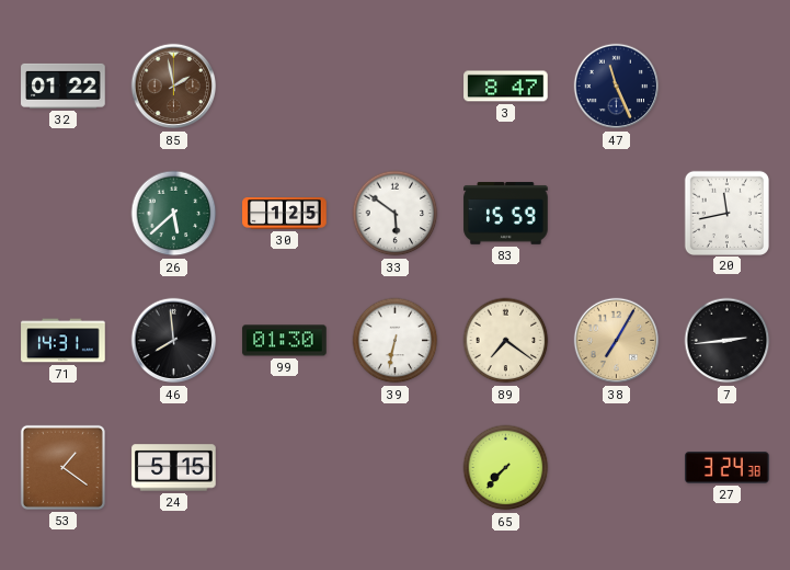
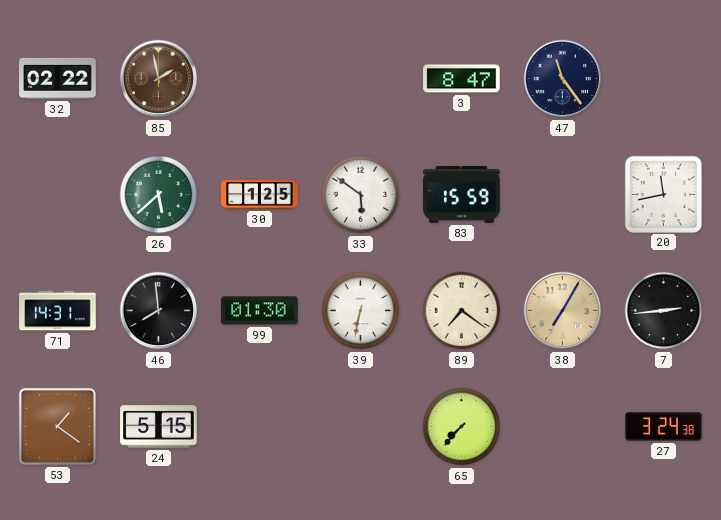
32: 01:22 -> 02:22
47: 11:26 -> 11:24
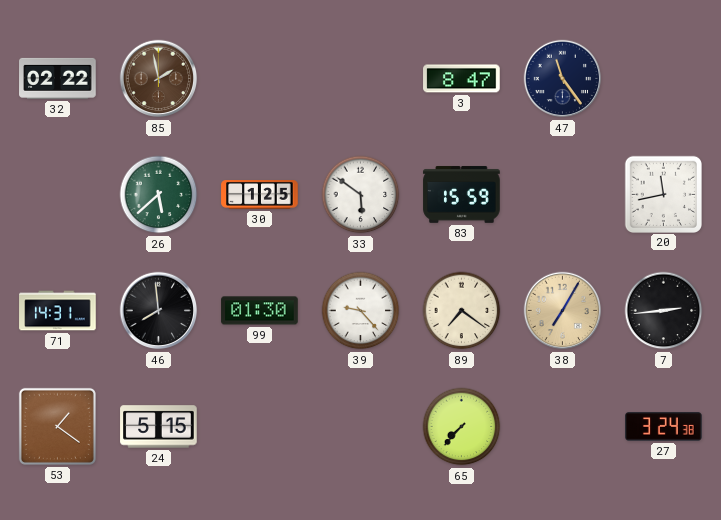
39: 6:32 -> 9:23
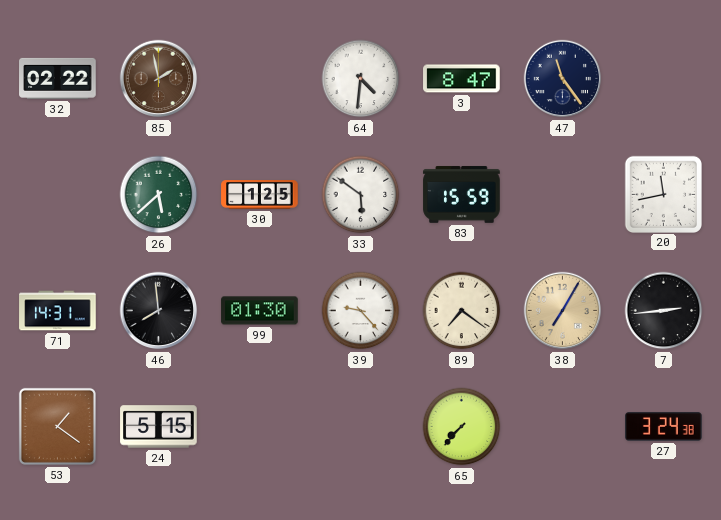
64: none -> 4:31
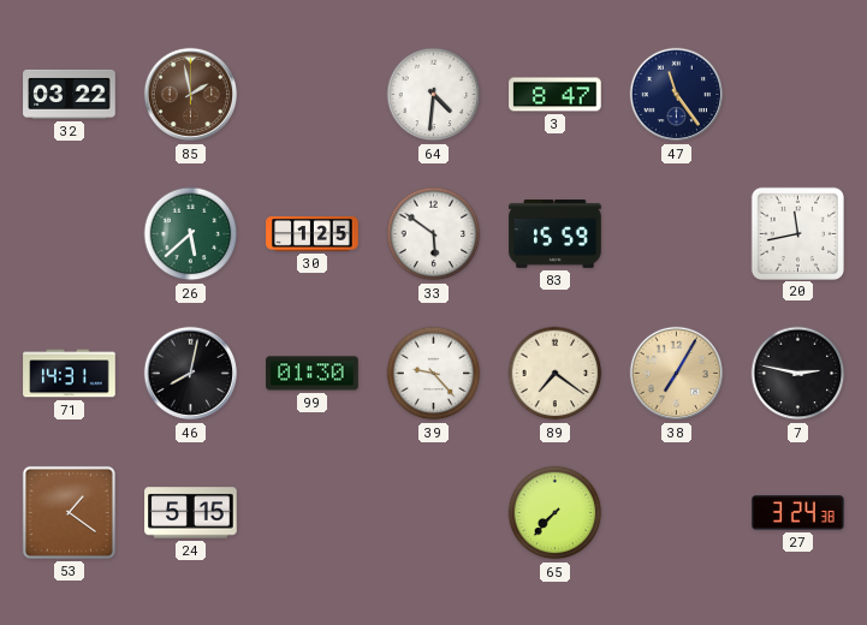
32: 02:22 -> 03:22
46: 7:59 -> 8:02
7: 2:44 -> 2:47
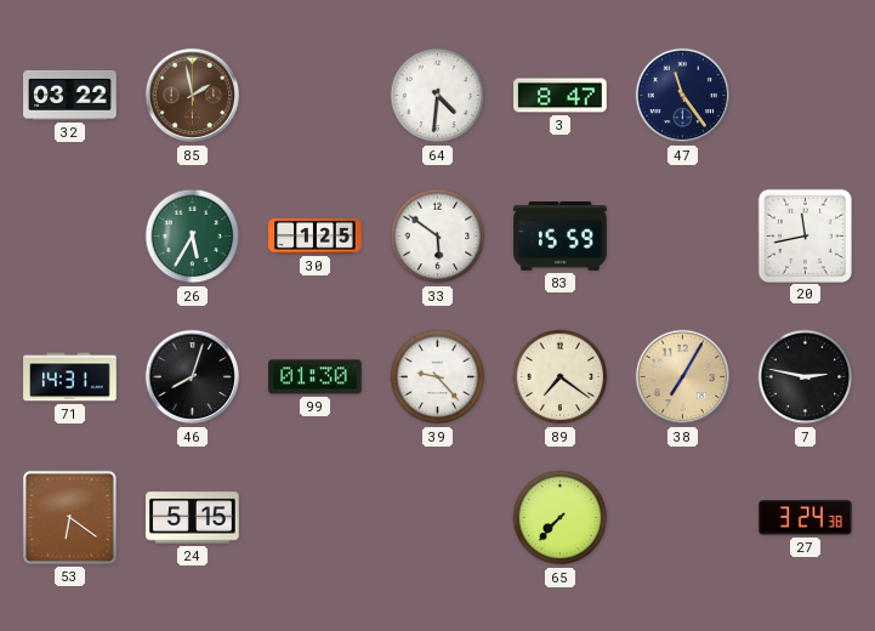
26: 5:38 -> 5:35
46: 8:02 -> 8:03
53: 1:21 -> 6:21
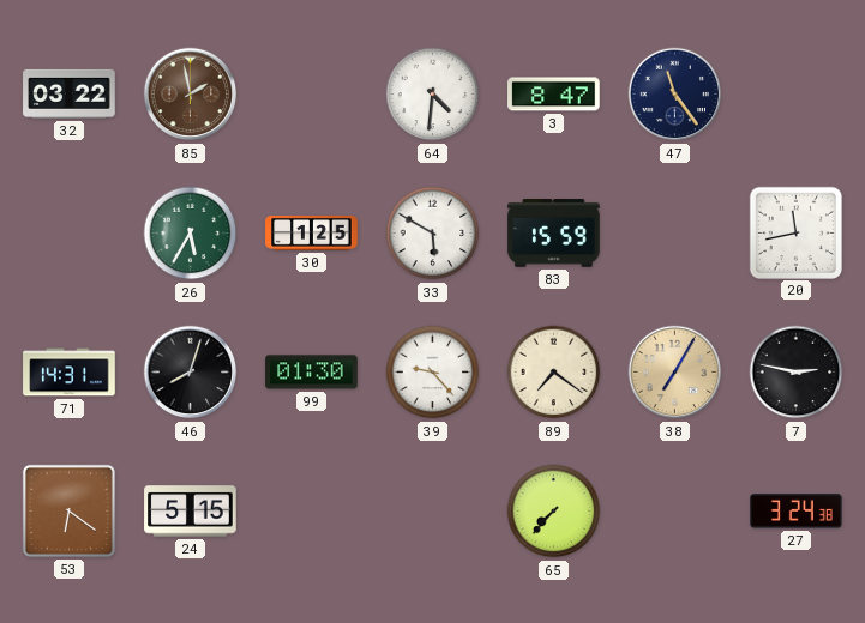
33: 5:51 -> 5:50
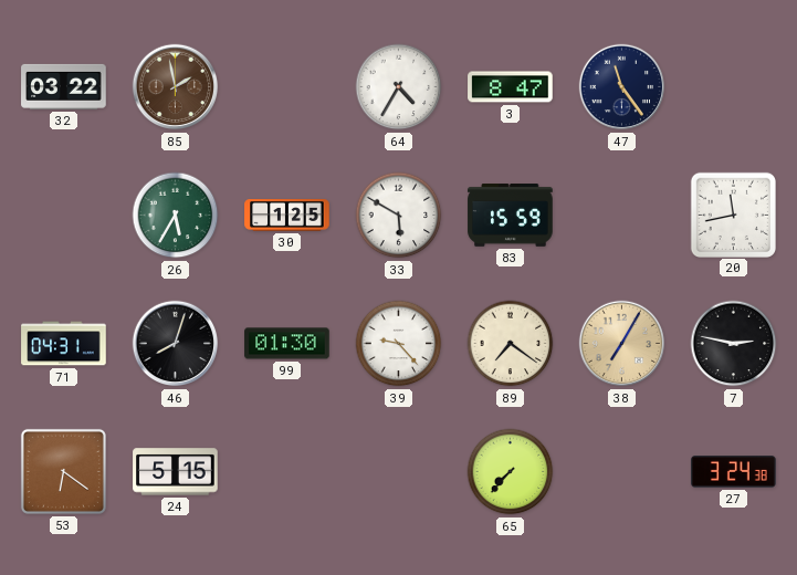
64: 4:31 -> 4:35
71: 14:31 -> 04:31
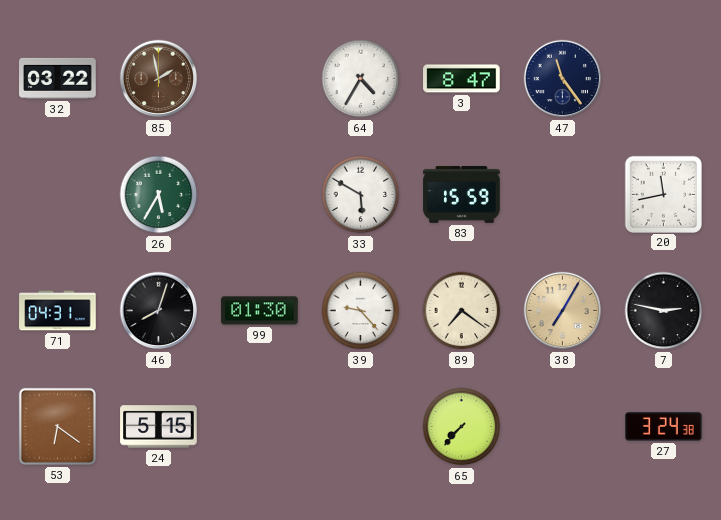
30: 1:25 -> none
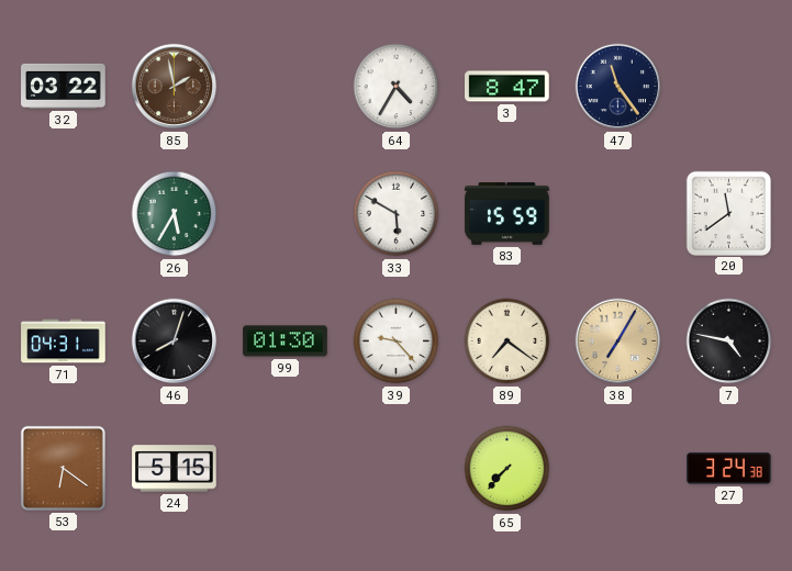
20: 11:43 -> 11:39
7: 2:47 -> 4:47
